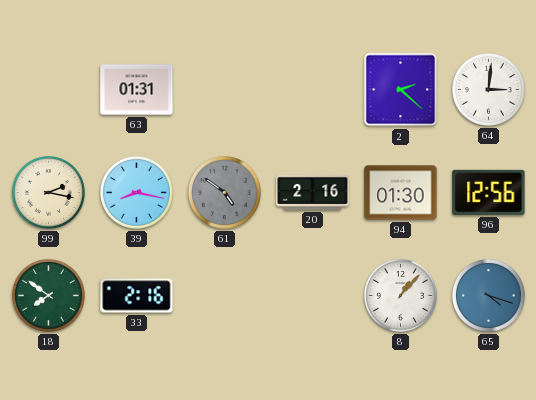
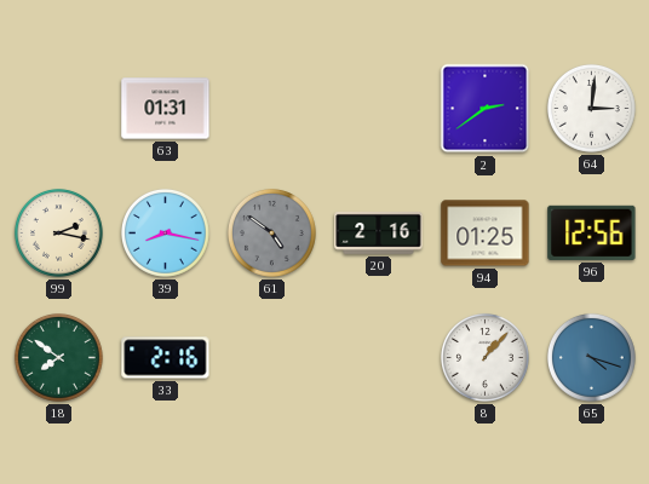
2: 2:22 -> 2:39
94: 01:30 -> 01:25
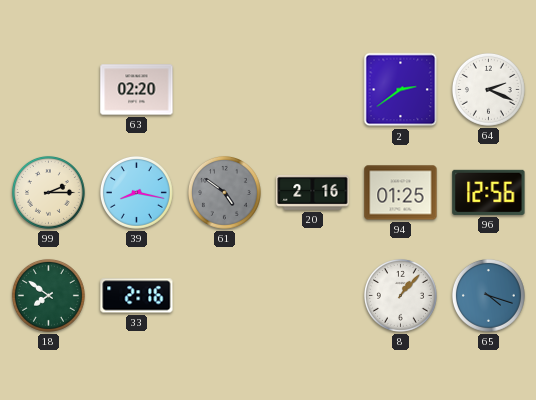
63: 01:31 -> 02:20
64: 3:01 -> 2:19
99: 2:17 -> 2:15
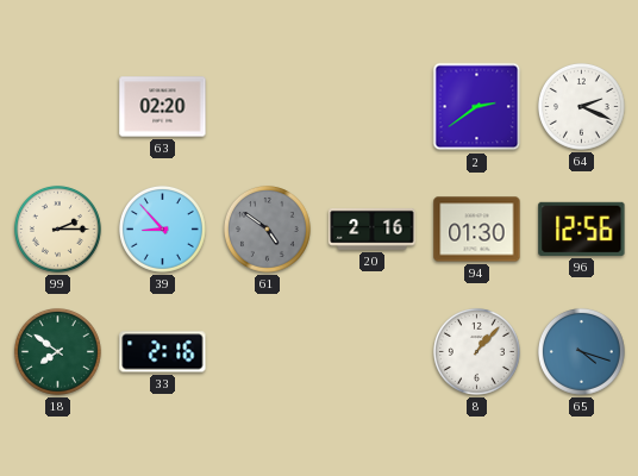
39: 8:17 -> 8:53
94: 01:25 -> 01:30
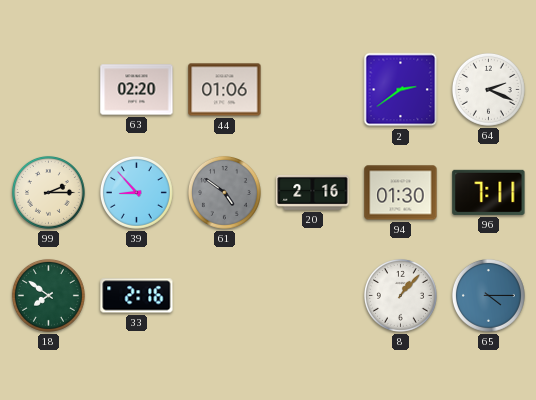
44: none -> 01:06
96: 12:56 -> 7:11
65: 4:18 -> 4:15
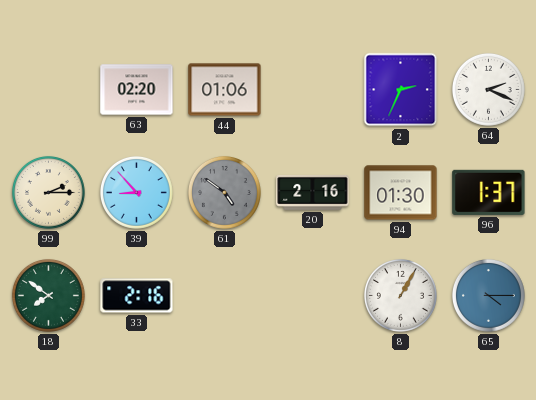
2: 2:39 -> 2:34
96: 7:11 -> 1:37
8: 1:07 -> 1:05
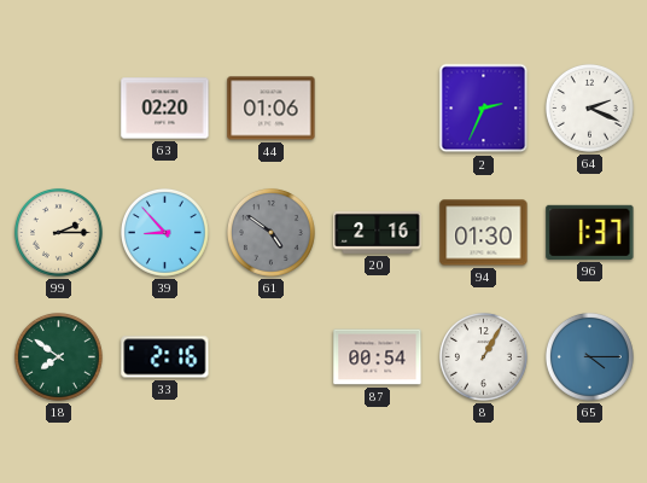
87: none -> 00:54
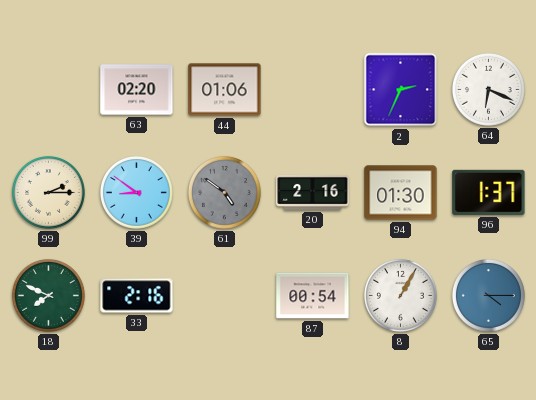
64: 2:19 -> 6:19
39: 8:53 -> 8:51
18: 7:51 -> 7:49
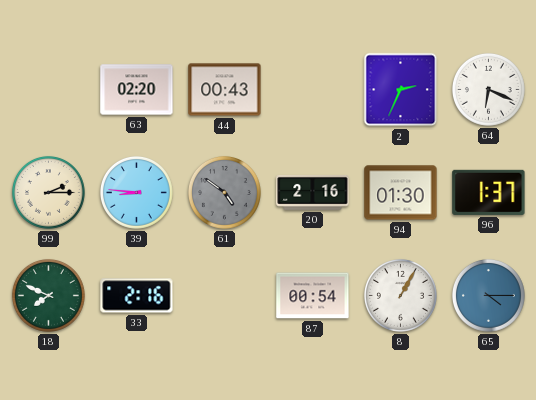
44: 01:06 -> 00:43
39: 8:51 -> 8:46
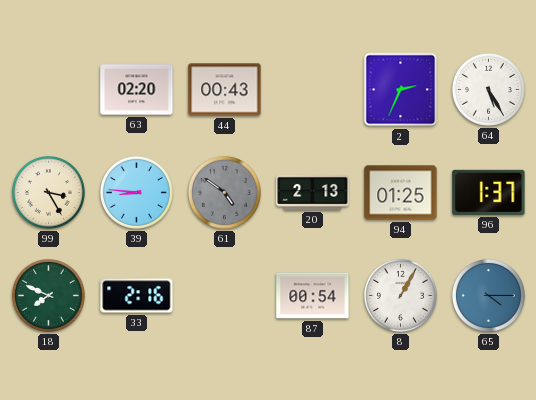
64: 6:19 -> 5:25
99: 2:15 -> 3:25
20: 2:16 -> 2:13
94: 01:30 -> 01:25
